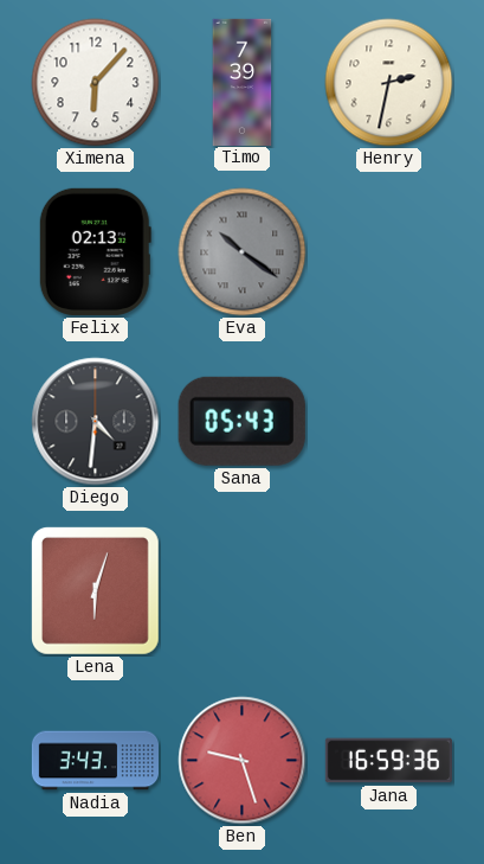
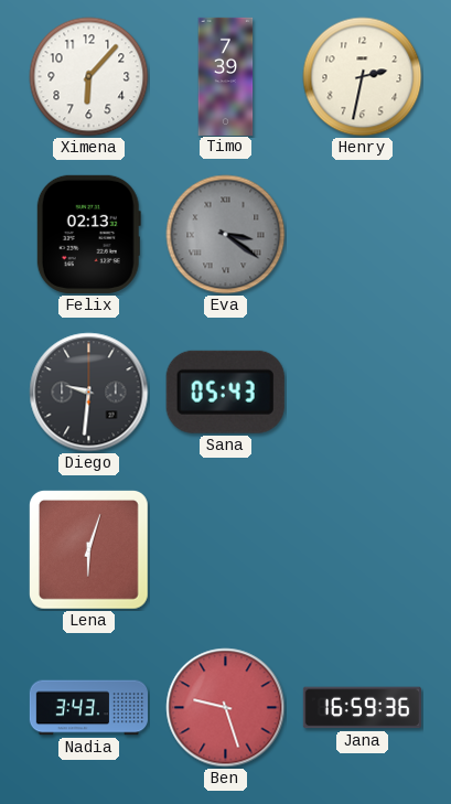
Eva: 10:21 -> 3:21
Diego: 4:31 -> 9:31
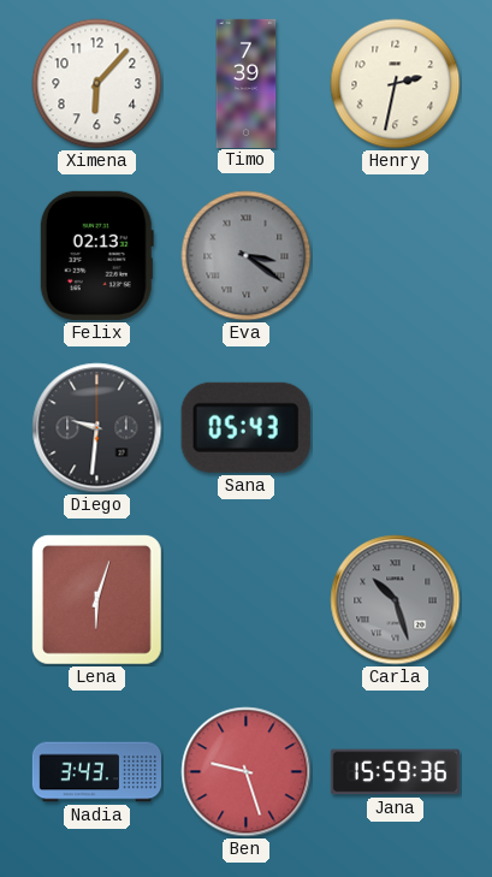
Carla: none -> 10:27
Jana: 16:59 -> 15:59
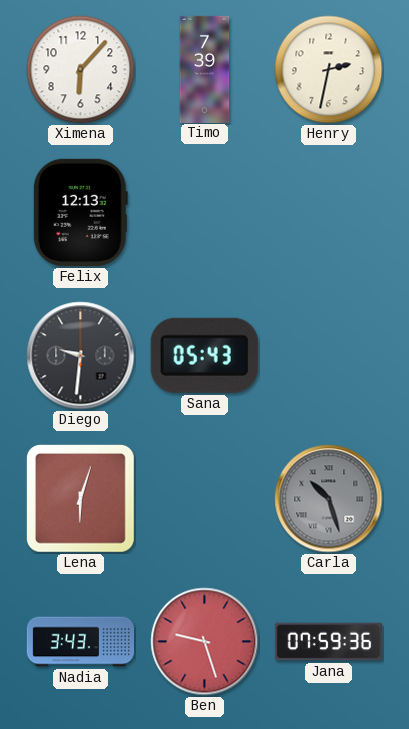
Felix: 02:13 -> 12:13
Eva: 3:21 -> none
Jana: 15:59 -> 07:59
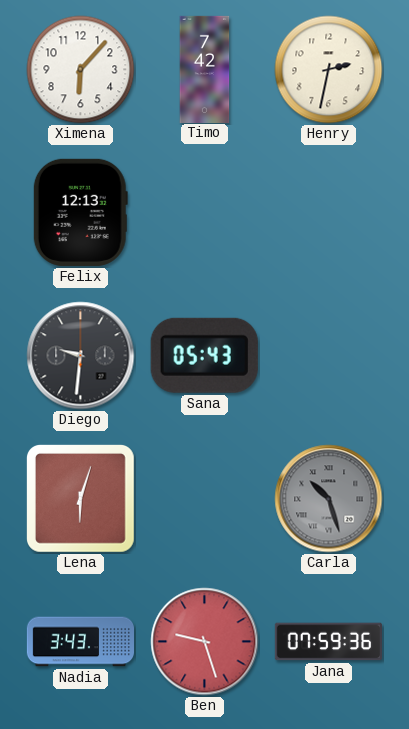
Timo: 7:39 -> 7:42
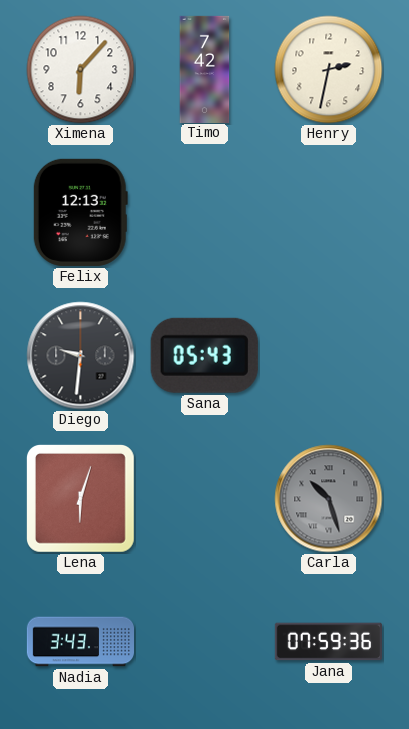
Ben: 9:27 -> none
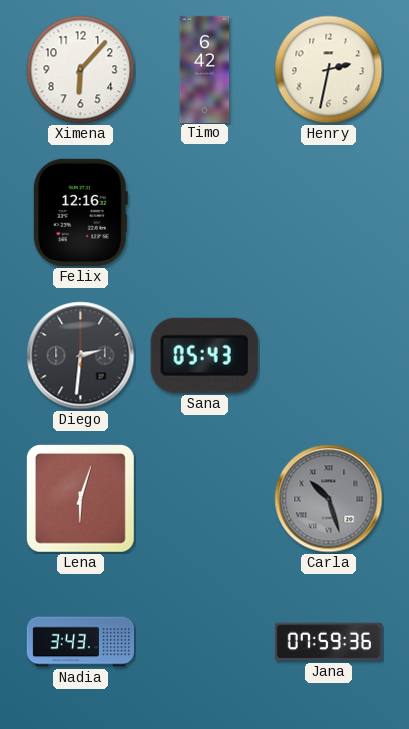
Timo: 7:42 -> 6:42
Felix: 12:13 -> 12:16
Diego: 9:31 -> 2:31
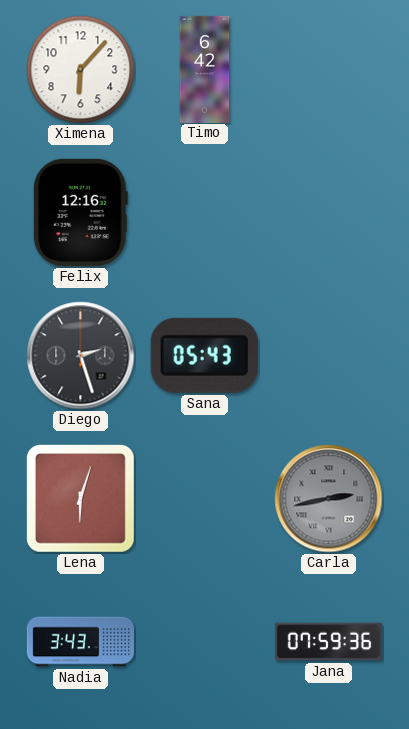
Henry: 2:32 -> none
Diego: 2:31 -> 2:27
Carla: 10:27 -> 2:43
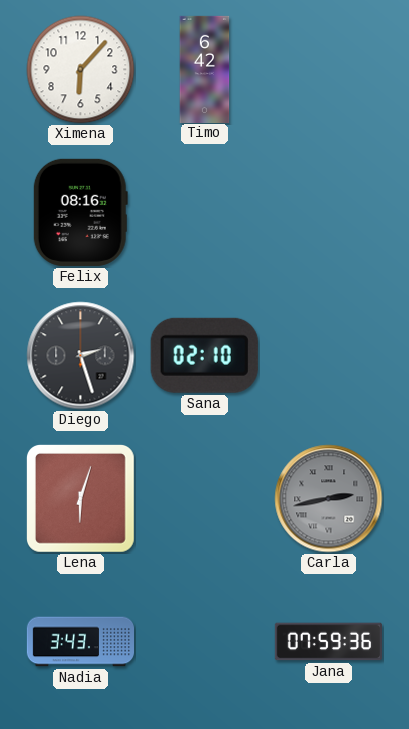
Felix: 12:16 -> 08:16
Sana: 05:43 -> 02:10
